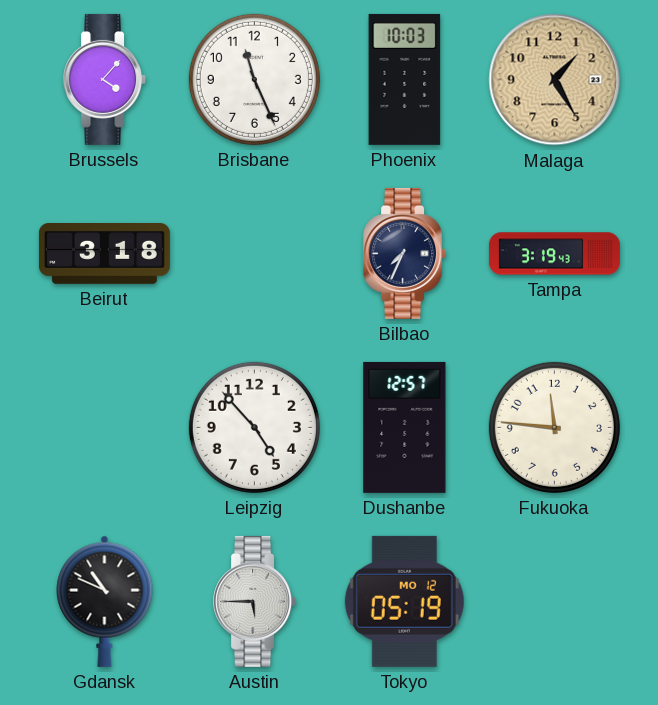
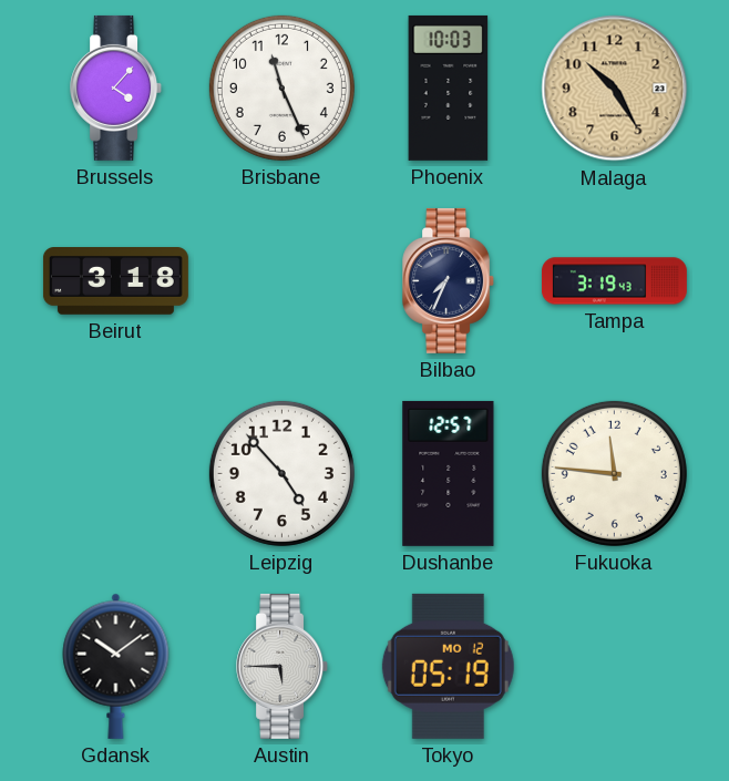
Malaga: 1:25 -> 10:25
Gdansk: 10:49 -> 10:09
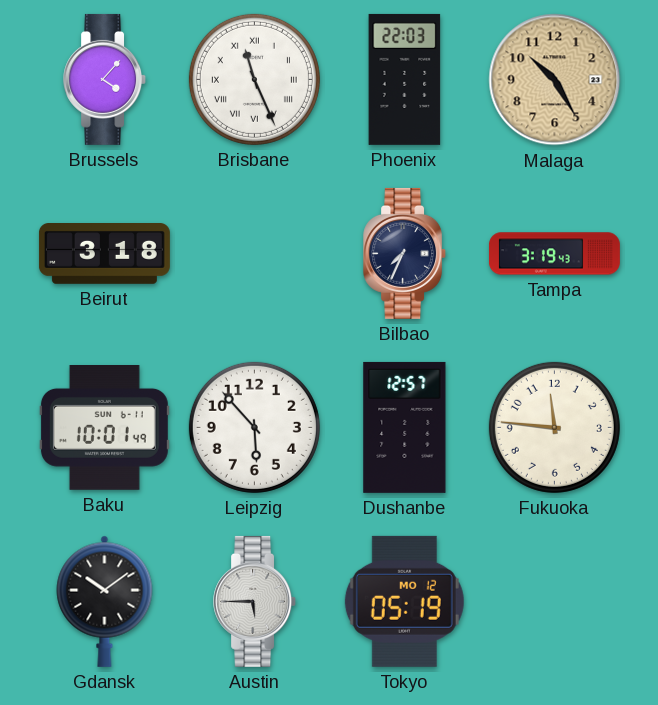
Brisbane numerals: Arabic -> Roman
Phoenix: 10:03 -> 22:03
Baku: none -> 10:01
Leipzig: 4:53 -> 5:53
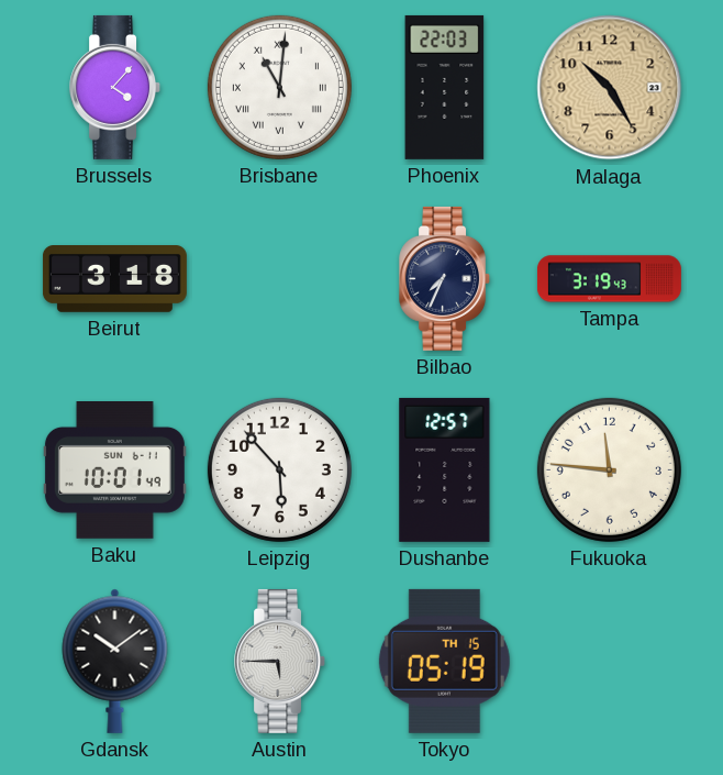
Brisbane: 11:26 -> 11:01
Tokyo date: MO 12 -> TH 15
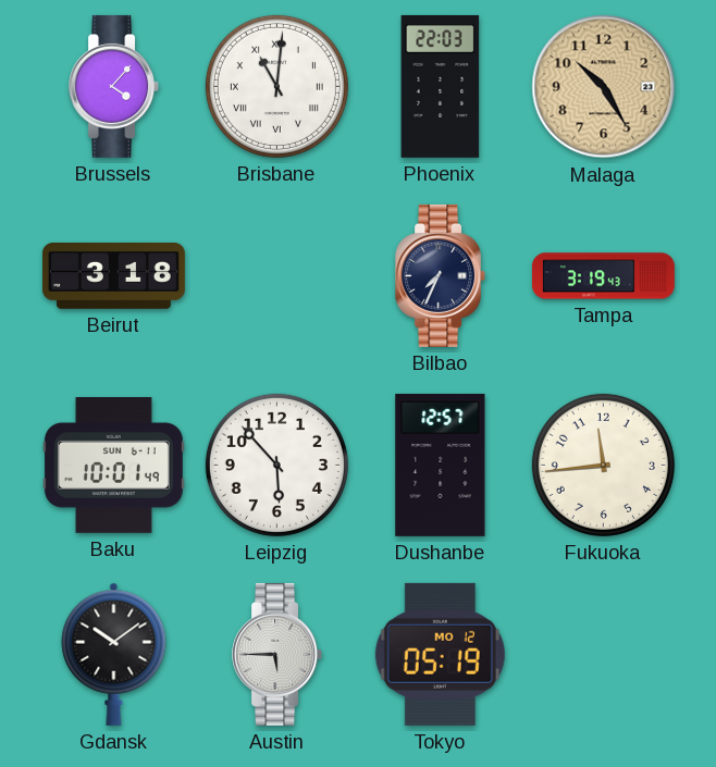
Fukuoka: 11:46 -> 11:44
Tokyo date: TH 15 -> MO 12
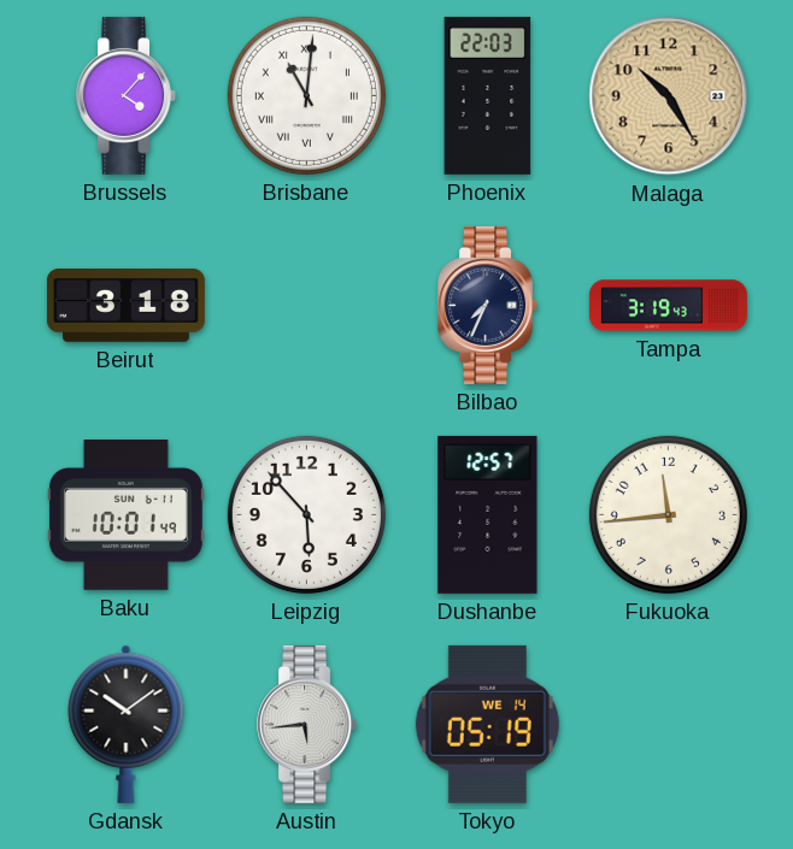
Austin: 5:45 -> 5:44
Tokyo date: MO 12 -> WE 14
